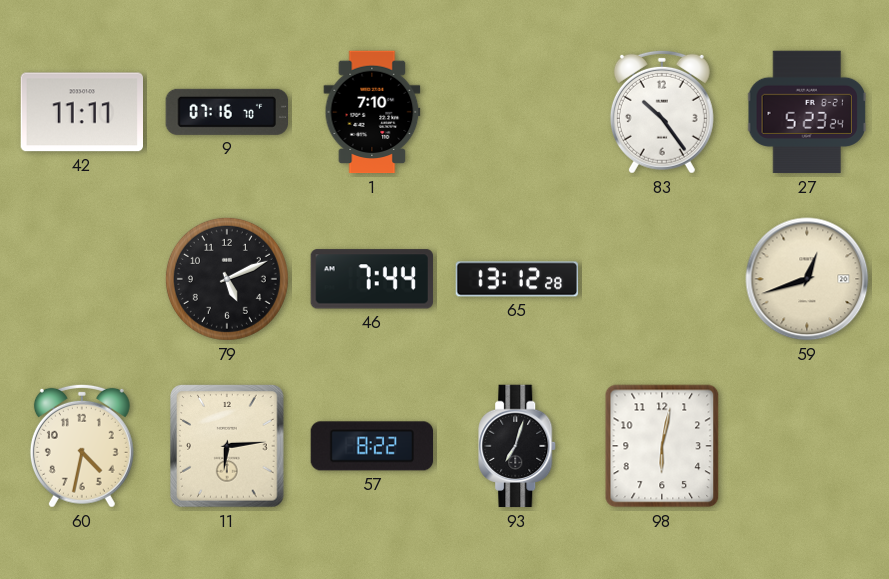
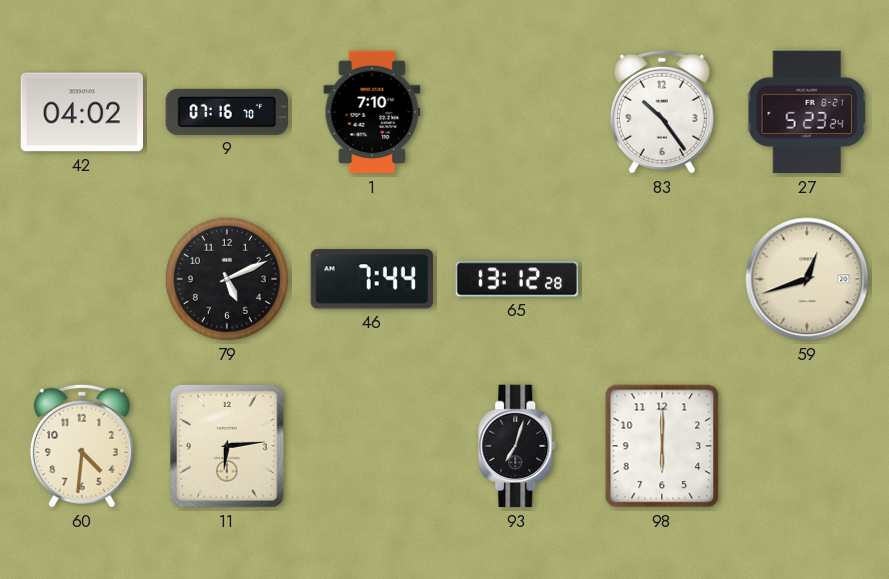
42: 11:11 -> 04:02
60: 4:32 -> 4:31
57: 8:22 -> none
98: 6:02 -> 6:00
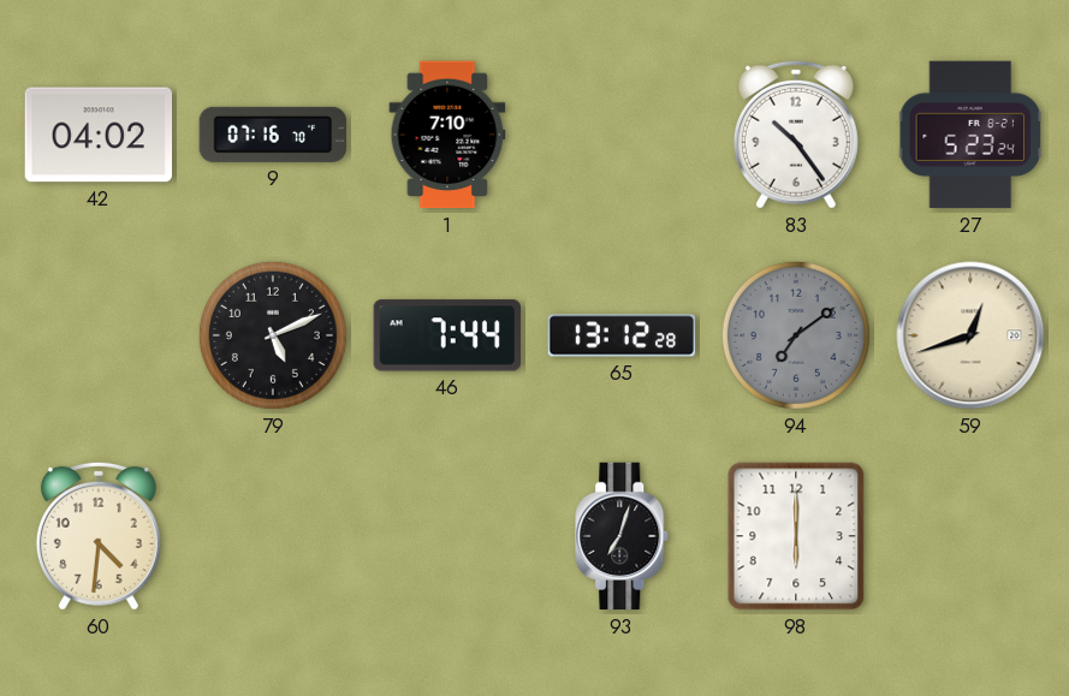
94: none -> 7:09
11: 6:14 -> none
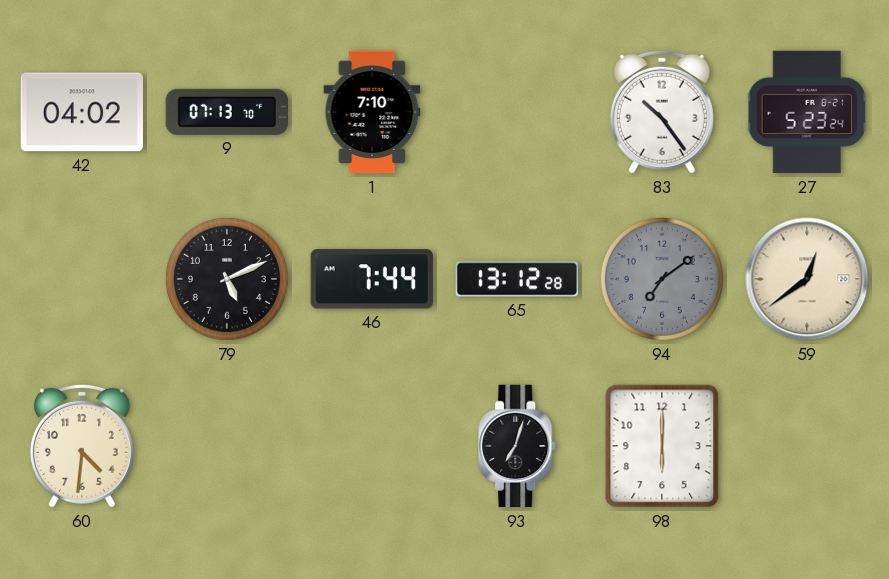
9: 07:16 -> 07:13
59: 12:42 -> 12:39
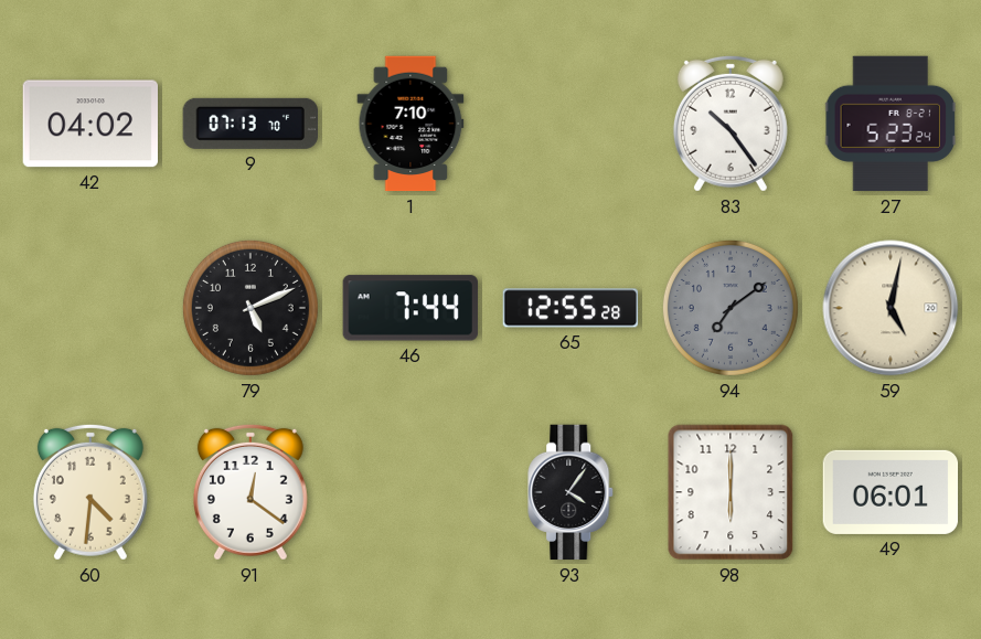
65: 13:12 -> 12:55
59: 12:39 -> 5:02
91: none -> 12:21
93: 7:03 -> 4:06
49: none -> 06:01
